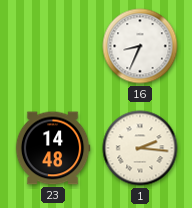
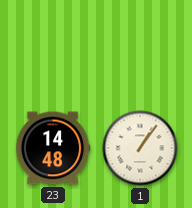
16: 8:34 -> none
1: 2:16 -> 1:06
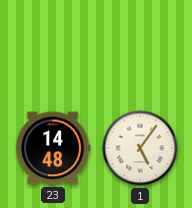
1: 1:06 -> 5:06
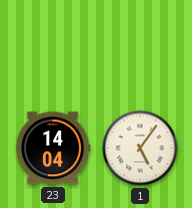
23: 14:48 -> 14:04
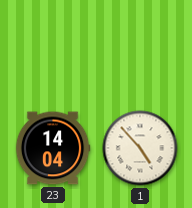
1: 5:06 -> 4:53
